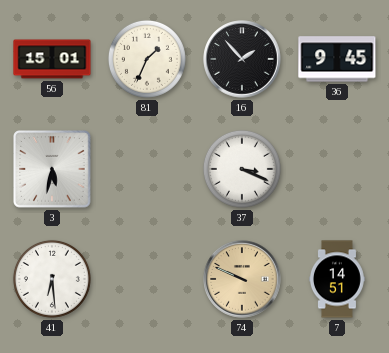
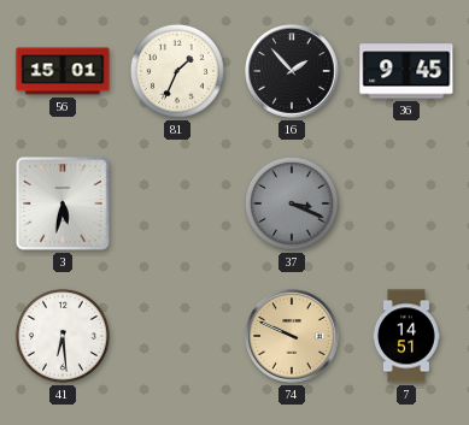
37 dial: white -> grey
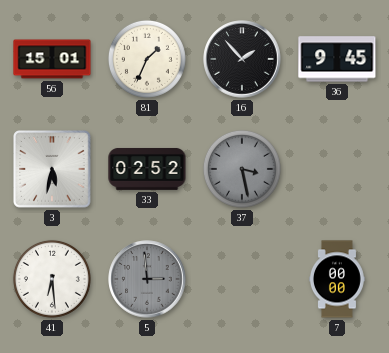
33: none -> 02:52
37: 3:19 -> 3:28
5: none -> 2:59
74: 9:49 -> none
7: 14:51 -> 00:00
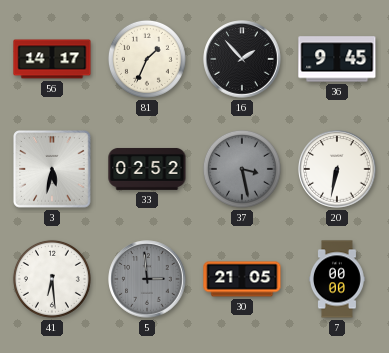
56: 15:01 -> 14:17
20: none -> 6:32
30: none -> 21:05
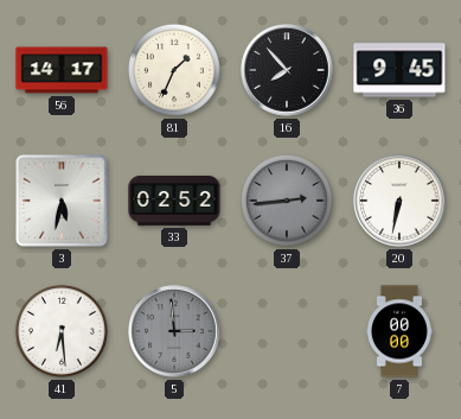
16: 1:53 -> 7:53
37: 3:28 -> 2:44
30: 21:05 -> none
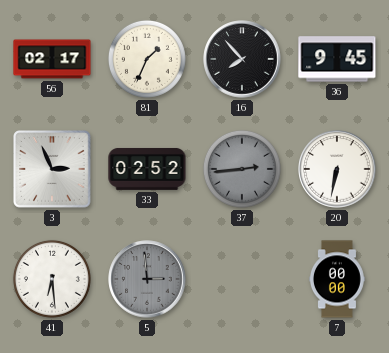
56: 14:17 -> 02:17
3: 5:32 -> 2:56
